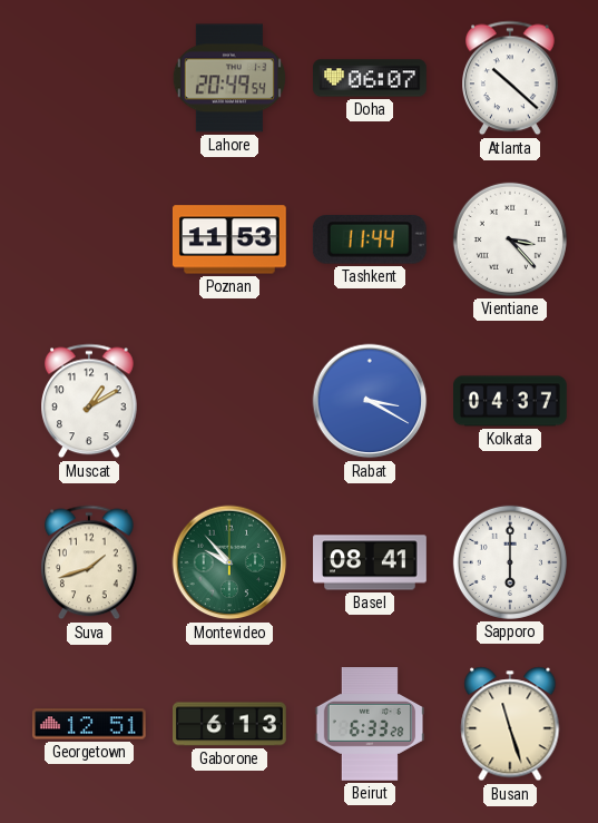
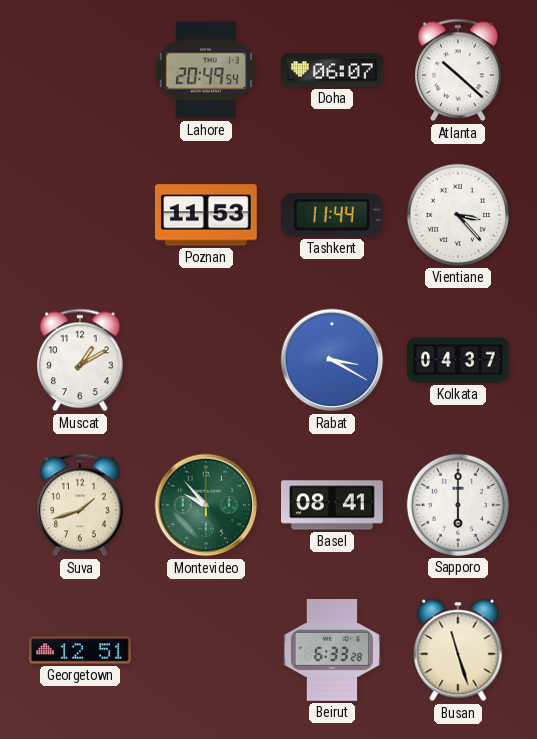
Gaborone: 6:13 -> none
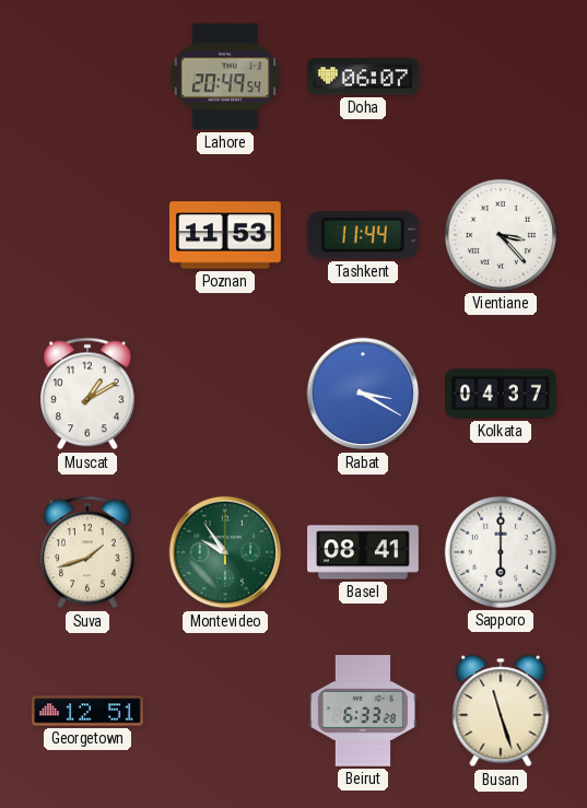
Atlanta: 10:22 -> none
Montevideo: 9:53 -> 9:54
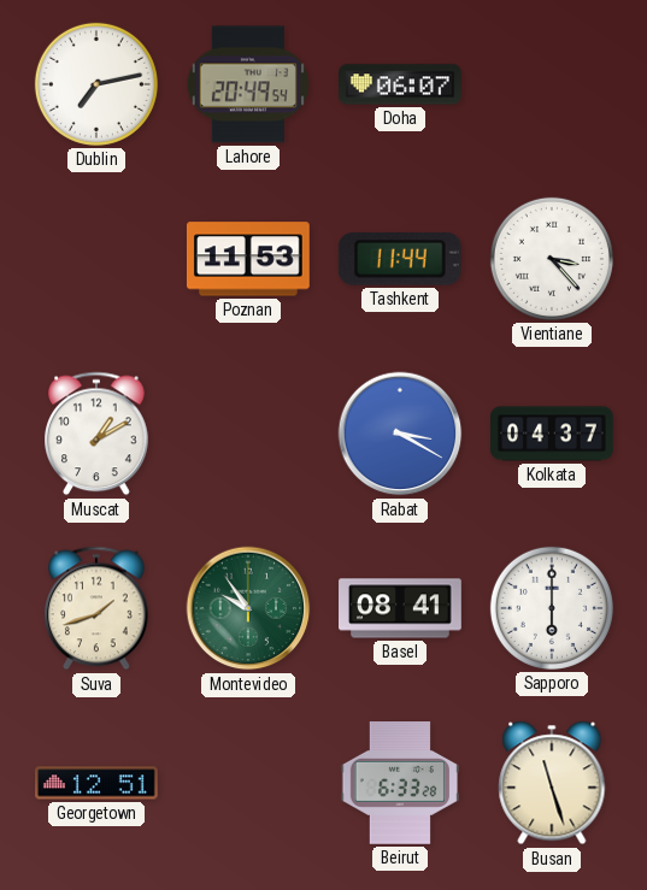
Dublin: none -> 7:13
